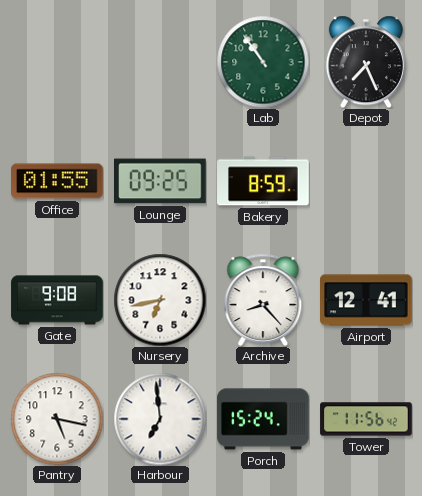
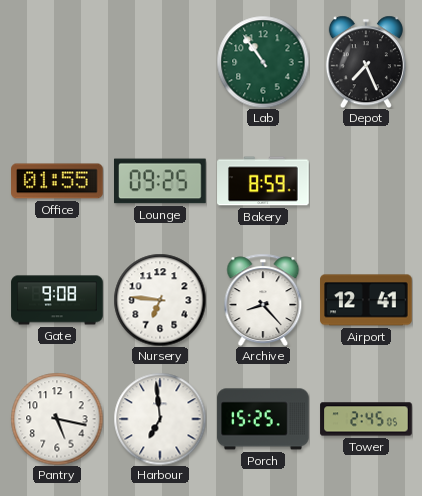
Nursery: 6:43 -> 6:46
Porch: 15:24 -> 15:25
Tower: 11:56 -> 2:45
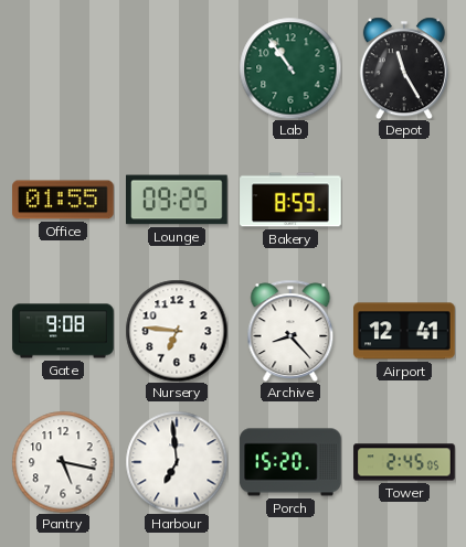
Depot: 7:26 -> 11:25
Porch: 15:25 -> 15:20
